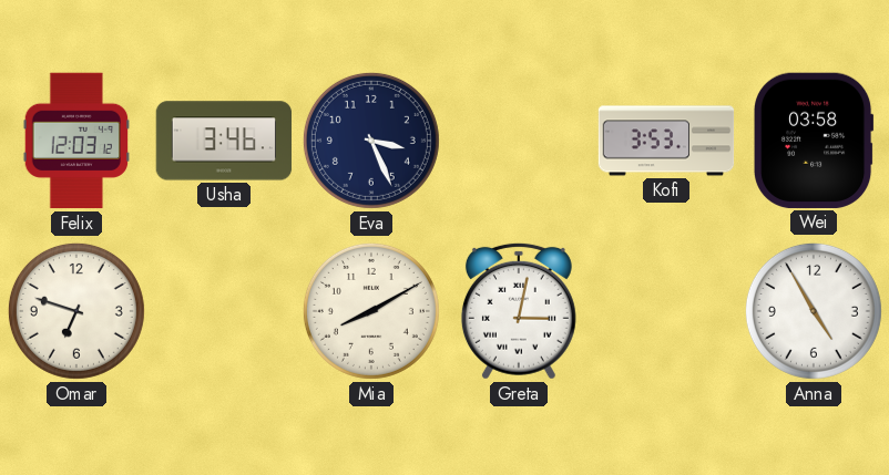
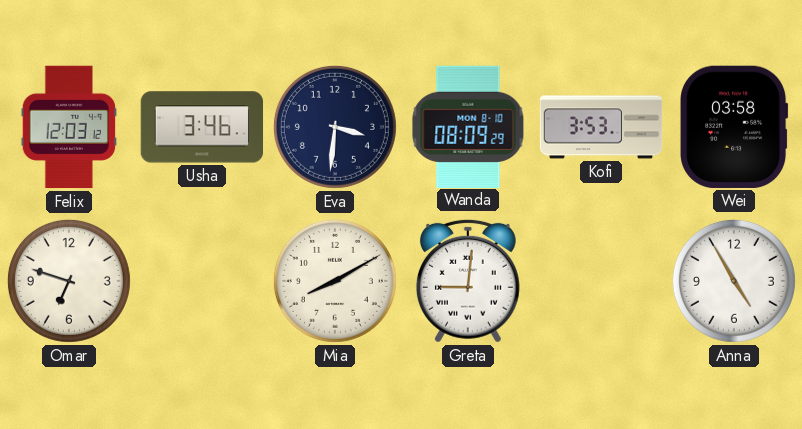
Eva: 3:26 -> 3:31
Wanda: none -> 08:09
Greta: 3:02 -> 9:01
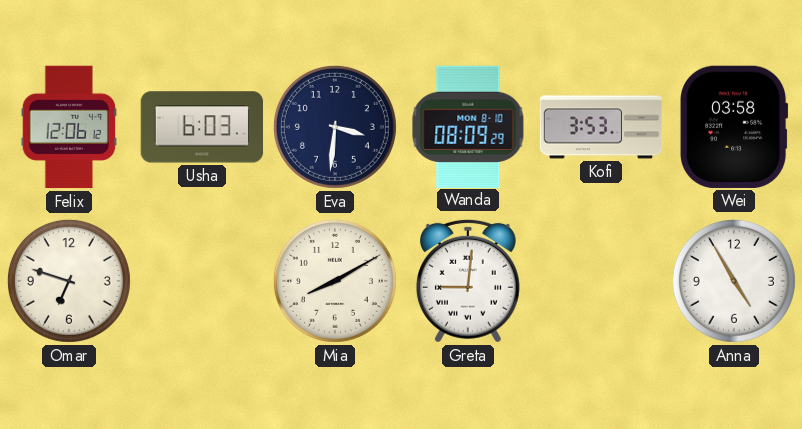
Felix: 12:03 -> 12:06
Usha: 3:46 -> 6:03
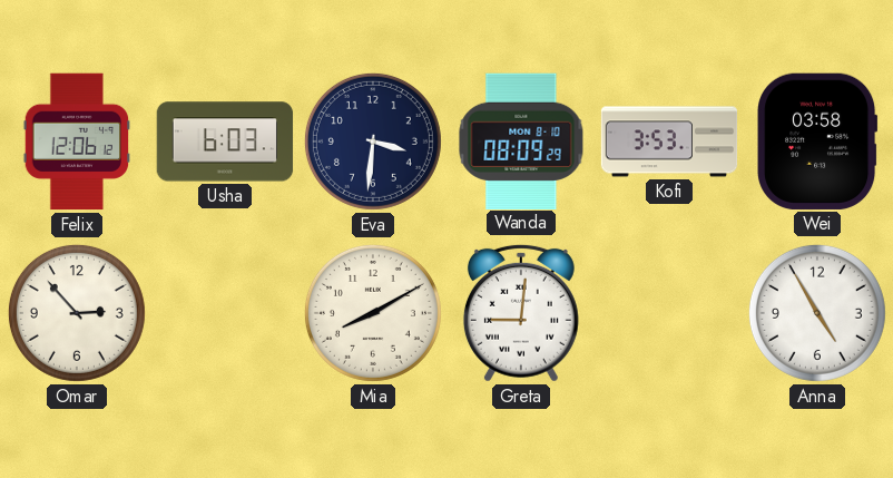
Omar: 6:48 -> 2:53
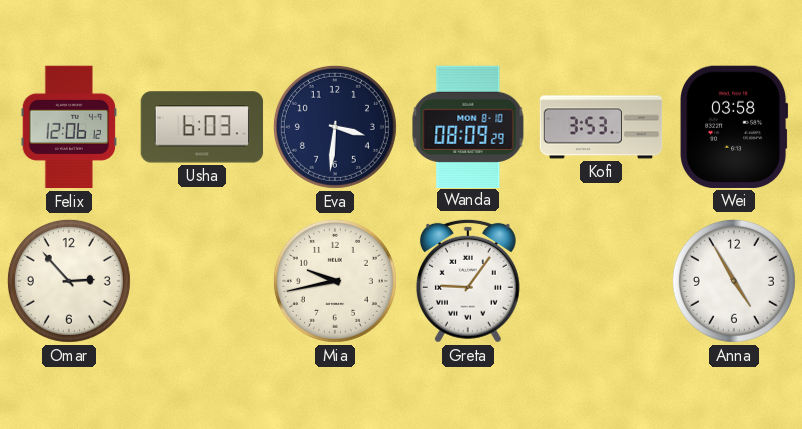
Mia: 8:10 -> 9:43
Greta: 9:01 -> 9:06
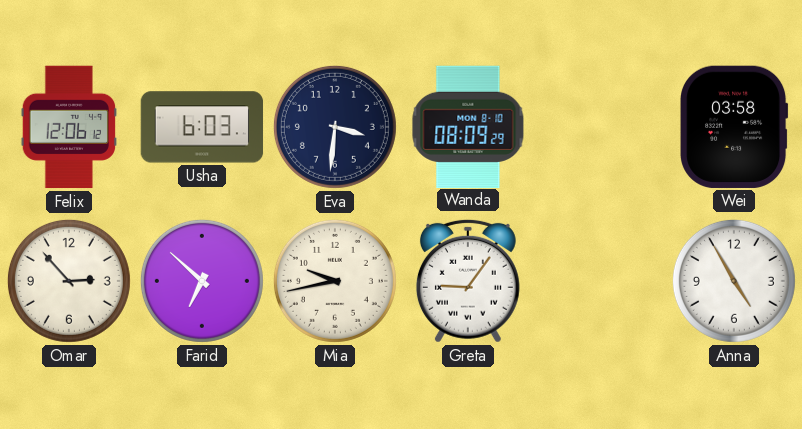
Kofi: 3:53 -> none
Farid: none -> 6:52
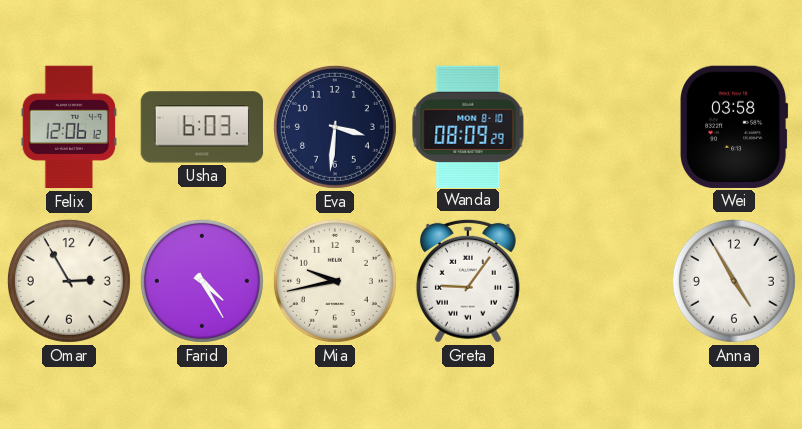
Omar: 2:53 -> 2:55
Farid: 6:52 -> 4:25
